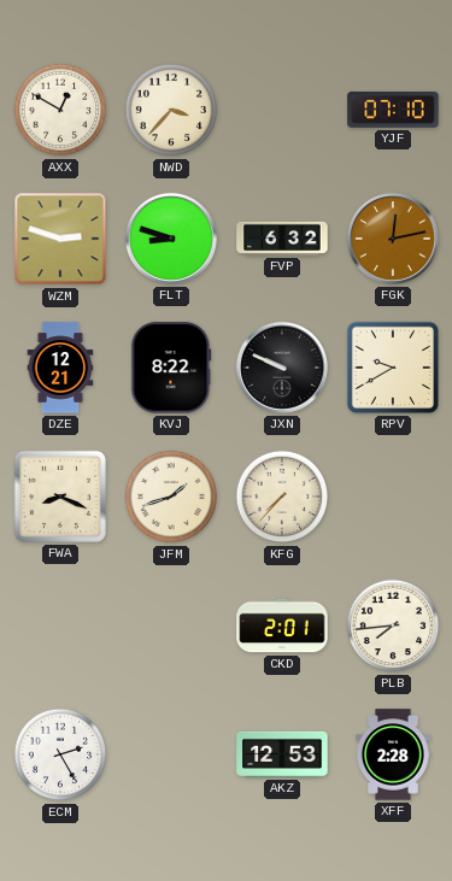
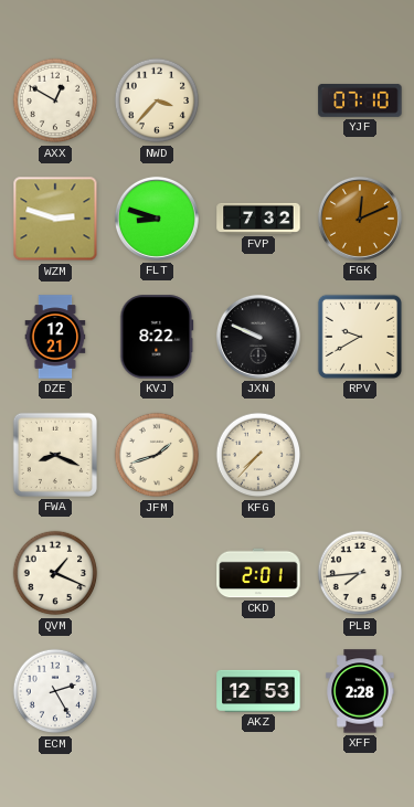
FVP: 6:32 -> 7:32
FGK: 12:13 -> 12:11
QVM: none -> 1:19
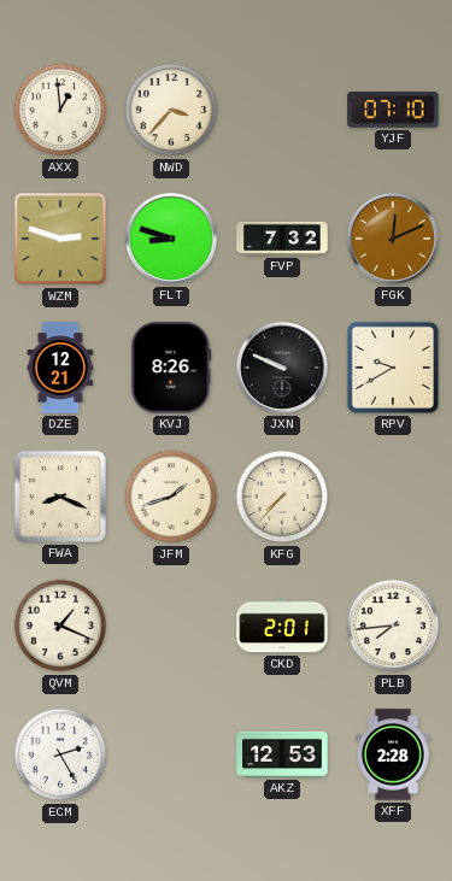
AXX: 12:50 -> 12:59
KVJ: 8:22 -> 8:26
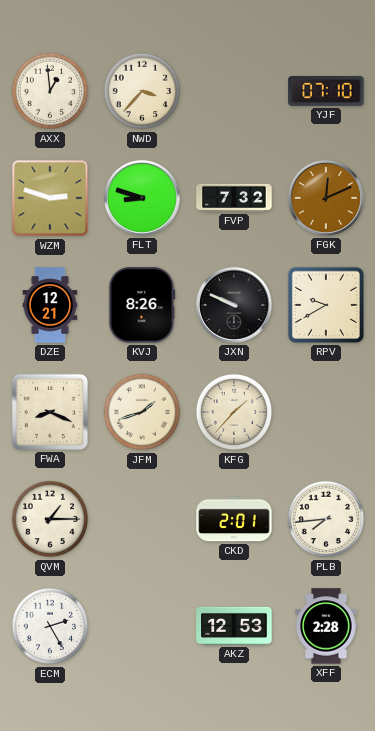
KFG: 7:37 -> 1:37
QVM: 1:19 -> 1:15
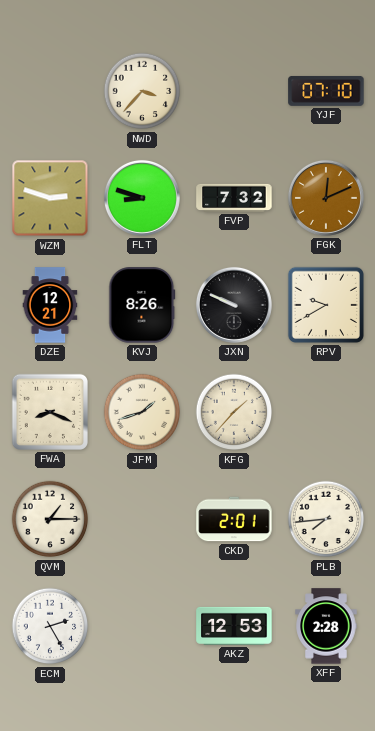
AXX: 12:59 -> none
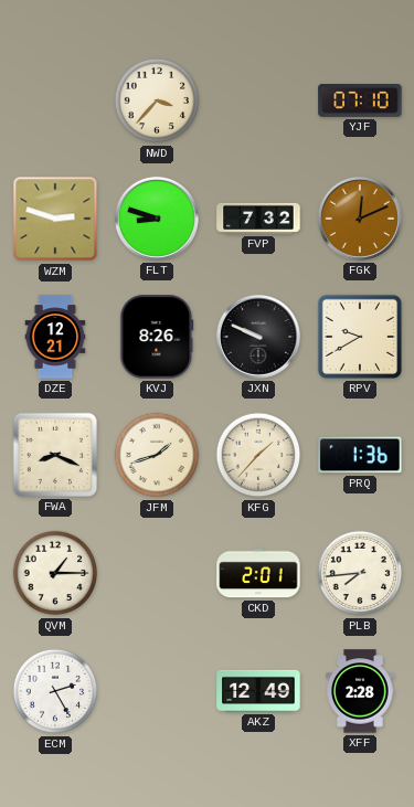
PRQ: none -> 1:36
AKZ: 12:53 -> 12:49
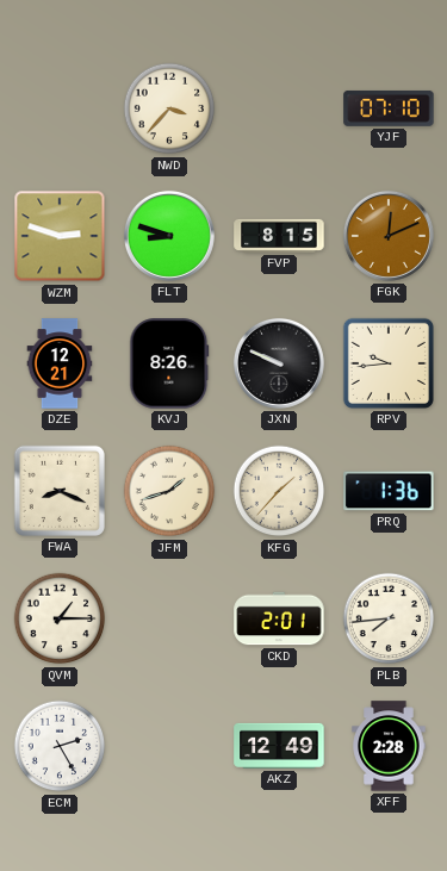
FVP: 7:32 -> 8:15
RPV: 9:40 -> 9:44
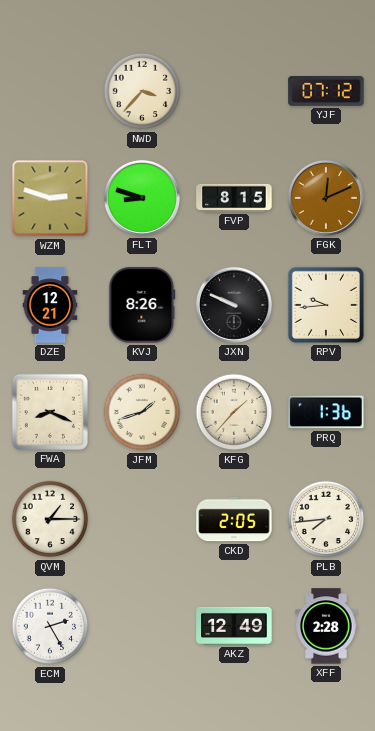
YJF: 07:10 -> 07:12
CKD: 2:01 -> 2:05
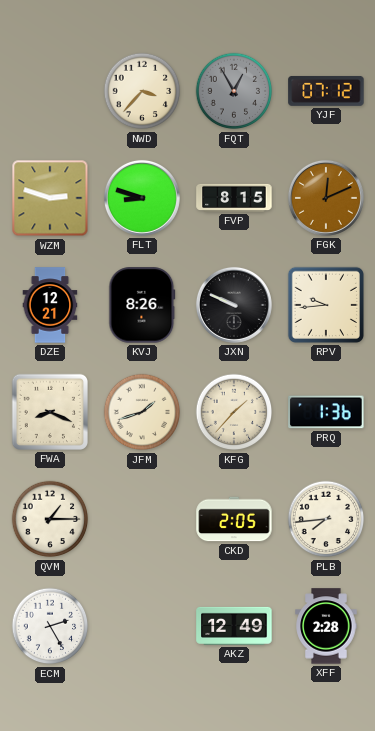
FQT: none -> 12:55
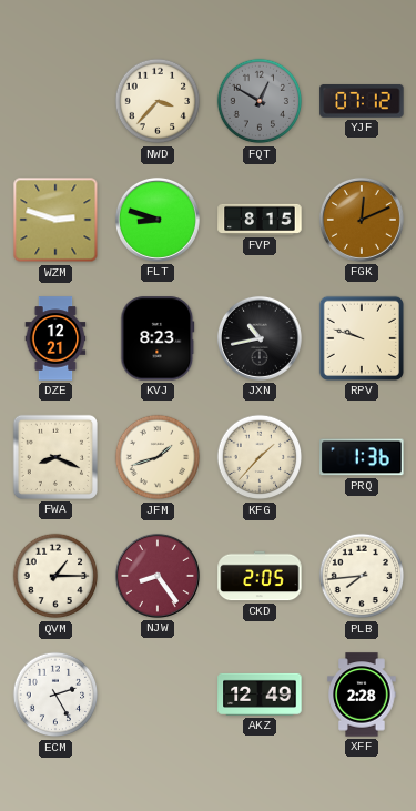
FQT: 12:55 -> 12:50
KVJ: 8:26 -> 8:23
JXN: 9:49 -> 10:43
RPV: 9:44 -> 9:48
NJW: none -> 8:24
